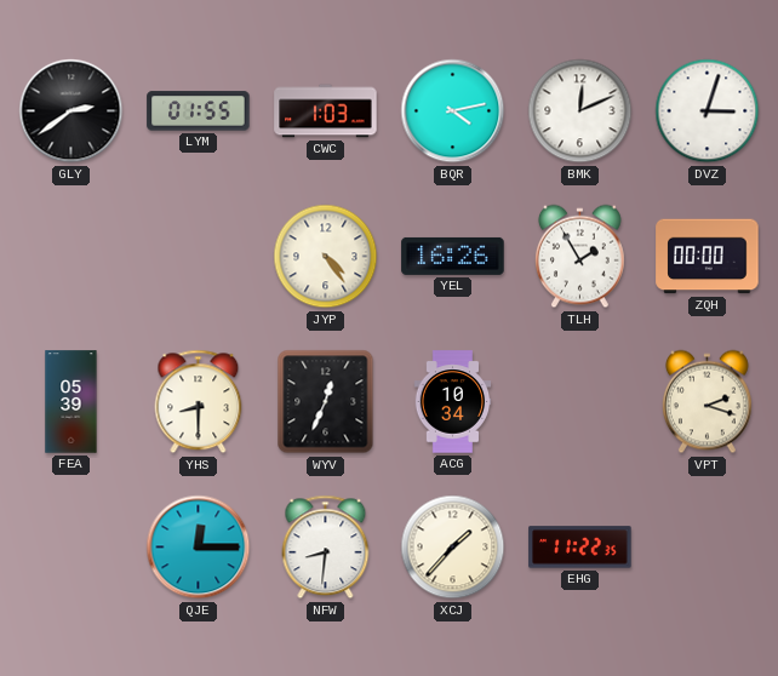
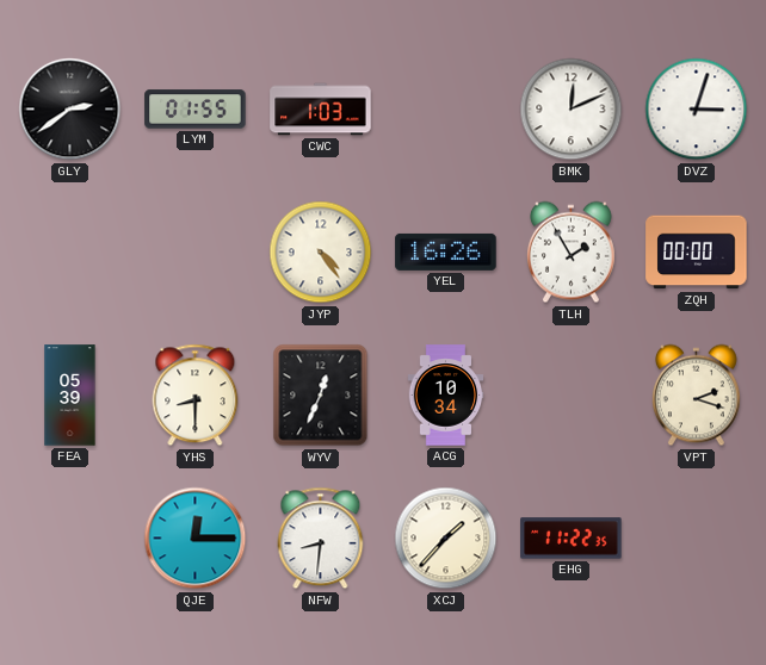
BQR: 4:13 -> none
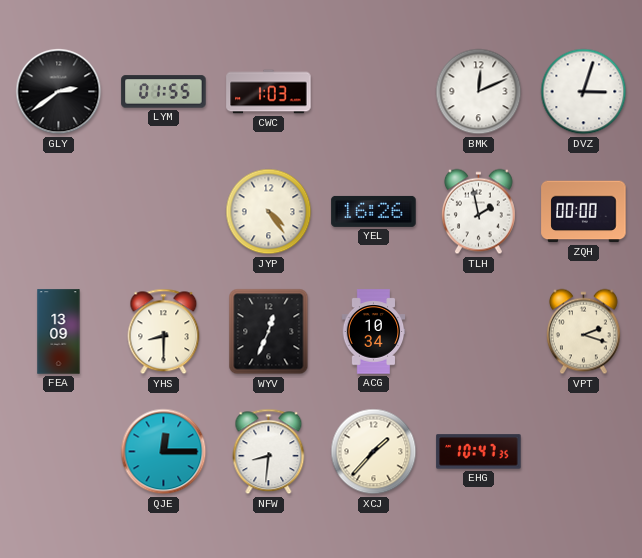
TLH: 1:55 -> 1:58
FEA: 05:39 -> 13:09
EHG: 11:22 -> 10:47
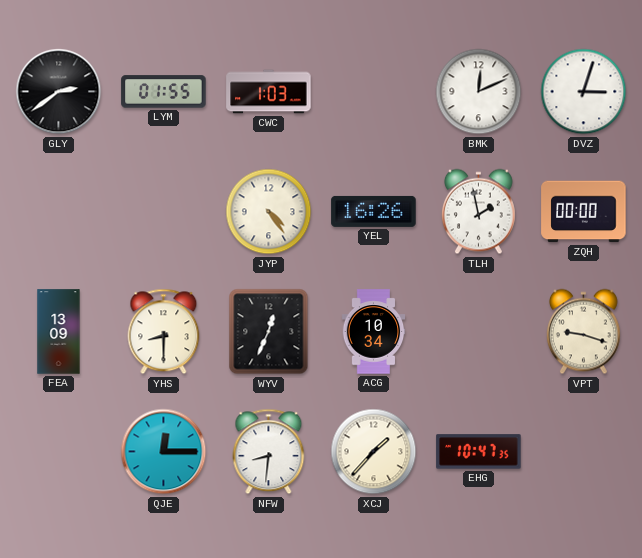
VPT: 2:18 -> 9:18
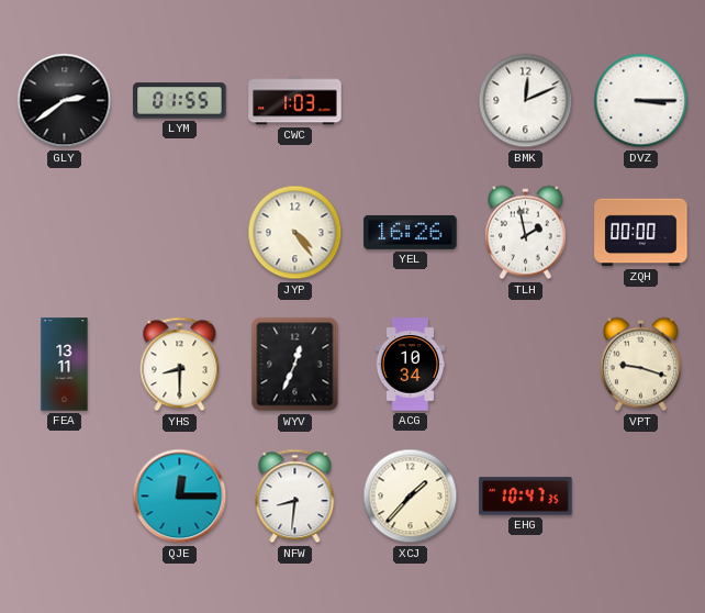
DVZ: 3:03 -> 3:15
FEA: 13:09 -> 13:11
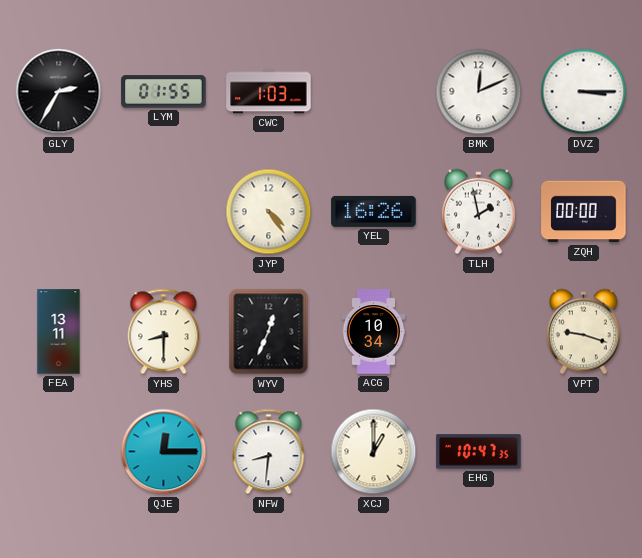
GLY: 2:39 -> 2:35
XCJ: 1:37 -> 1:00
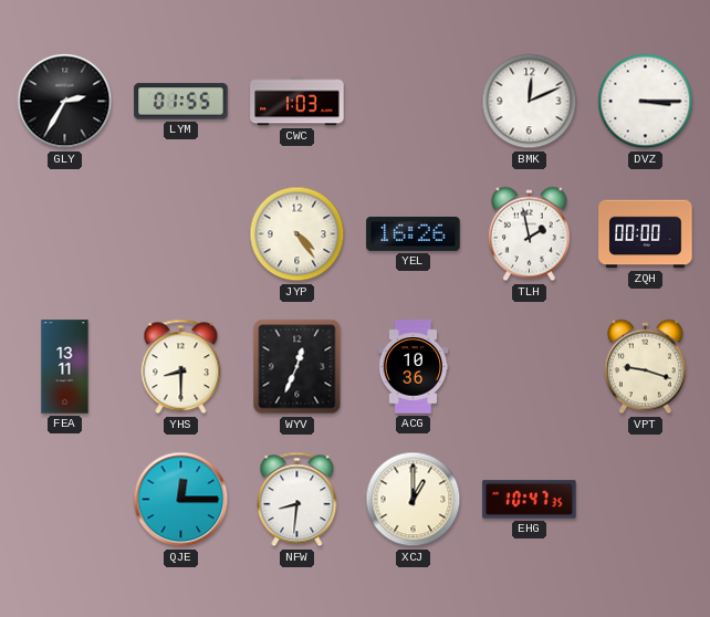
ACG: 10:34 -> 10:36
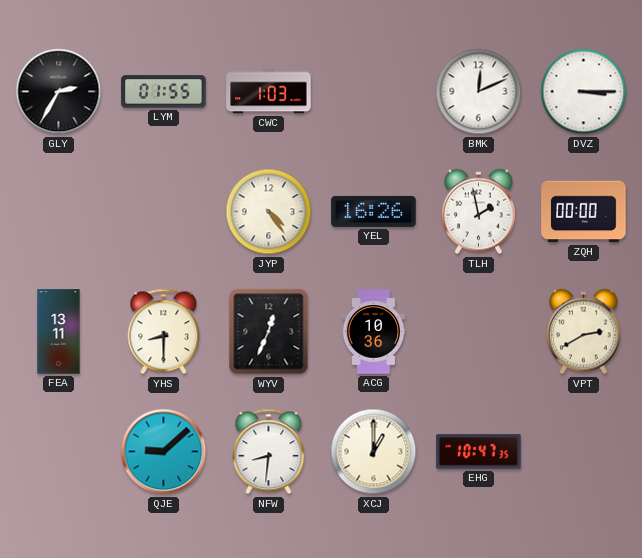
VPT: 9:18 -> 2:40
QJE: 12:15 -> 9:08
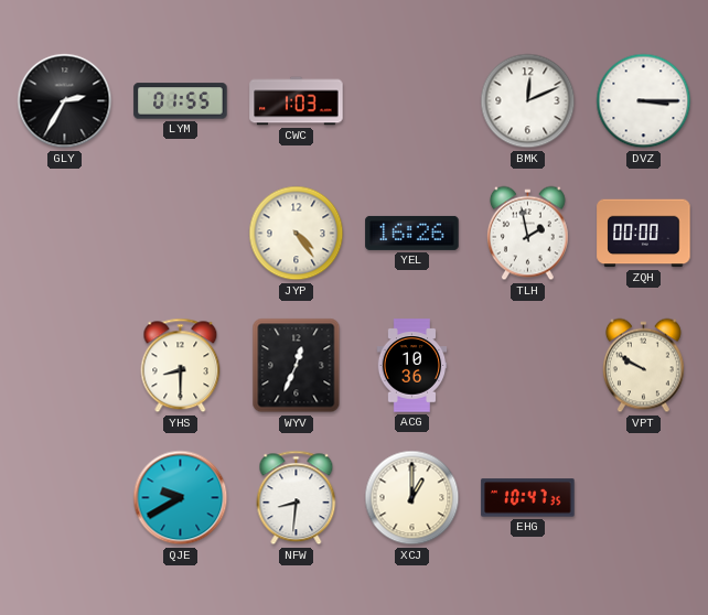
FEA: 13:11 -> none
VPT: 2:40 -> 9:50
QJE: 9:08 -> 9:40
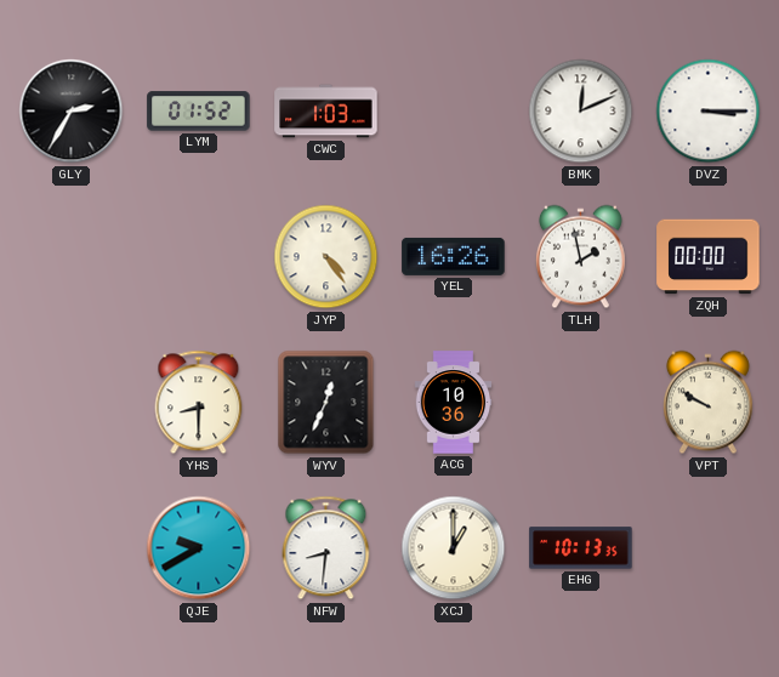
LYM: 01:55 -> 01:52
EHG: 10:47 -> 10:13
